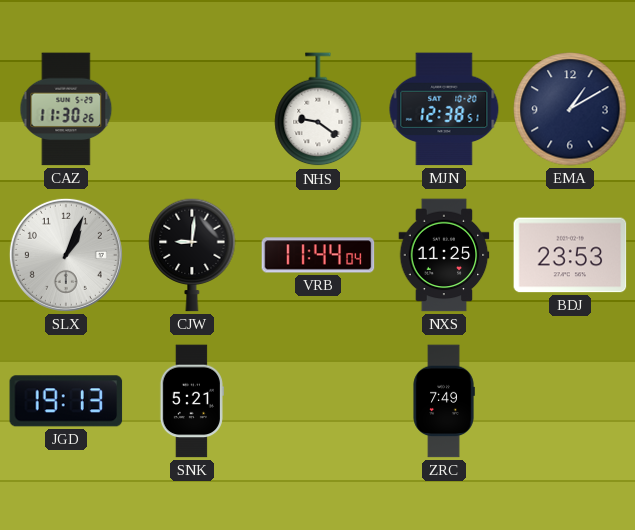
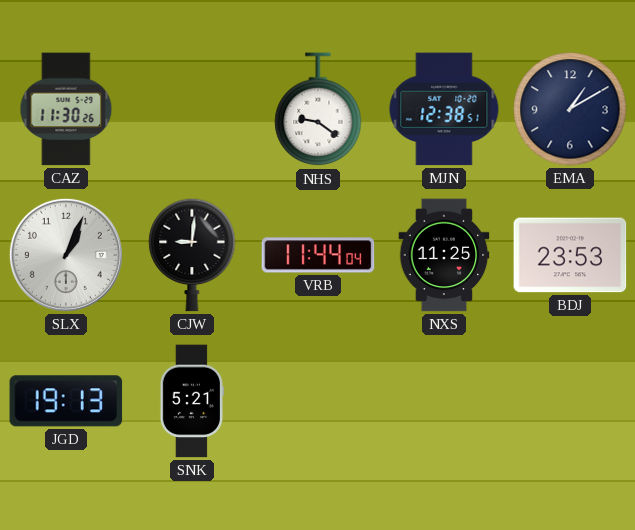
ZRC: 7:49 -> none
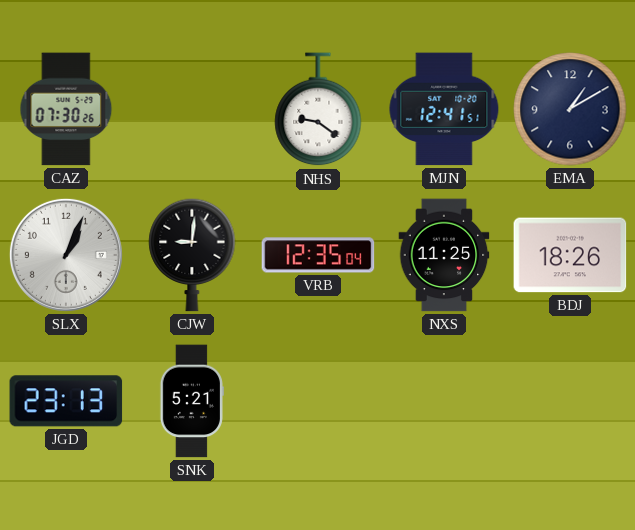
CAZ: 11:30 -> 07:30
MJN: 12:38 -> 12:41
VRB: 11:44 -> 12:35
BDJ: 23:53 -> 18:26
JGD: 19:13 -> 23:13
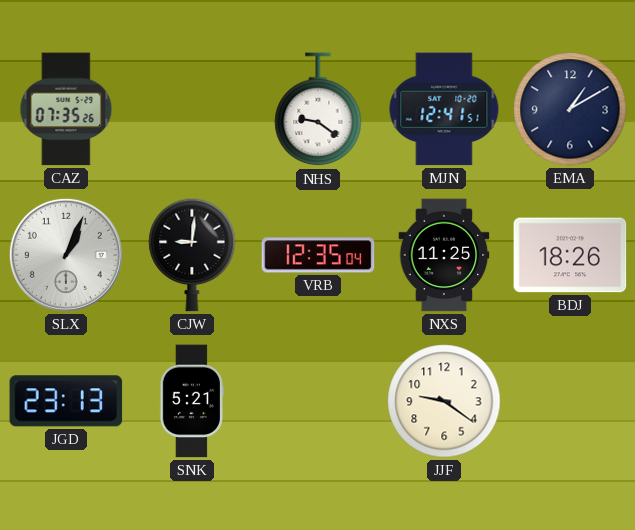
CAZ: 07:30 -> 07:35
JJF: none -> 9:21
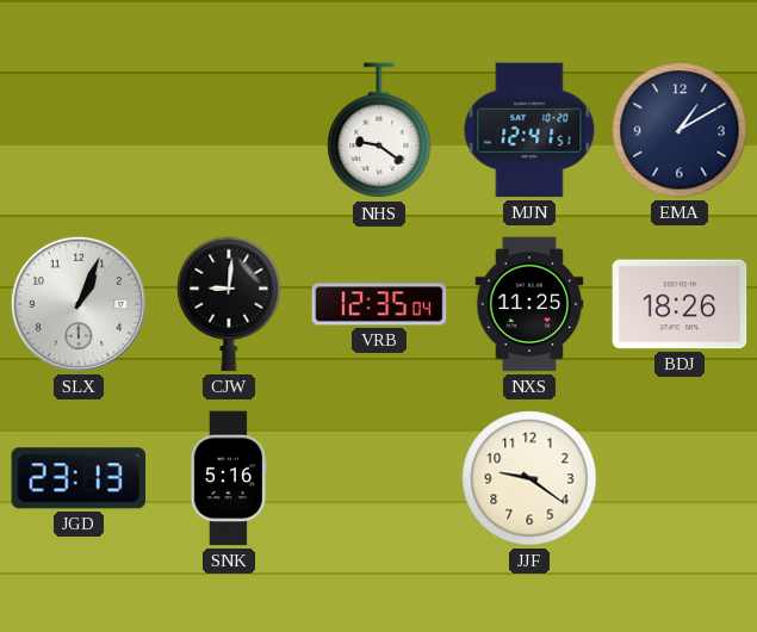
CAZ: 07:35 -> none
SNK: 5:21 -> 5:16
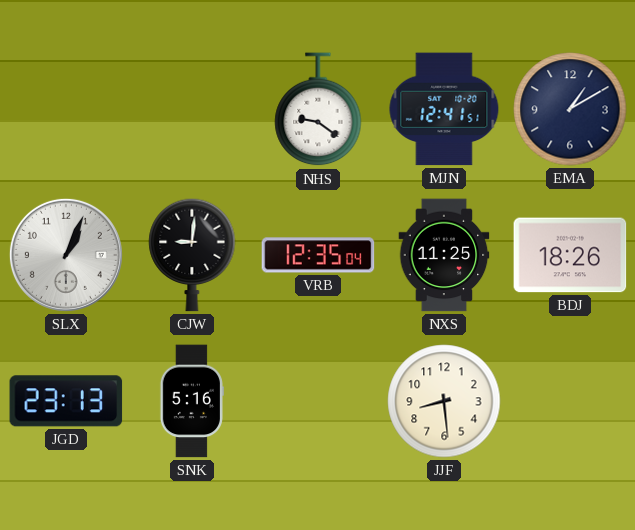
JJF: 9:21 -> 8:29
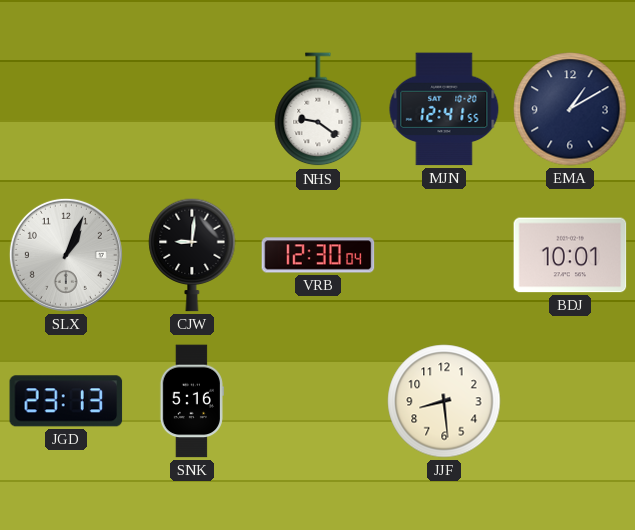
MJN: 12:41:51 -> 12:41:55
VRB: 12:35 -> 12:30
NXS: 11:25 -> none
BDJ: 18:26 -> 10:01
